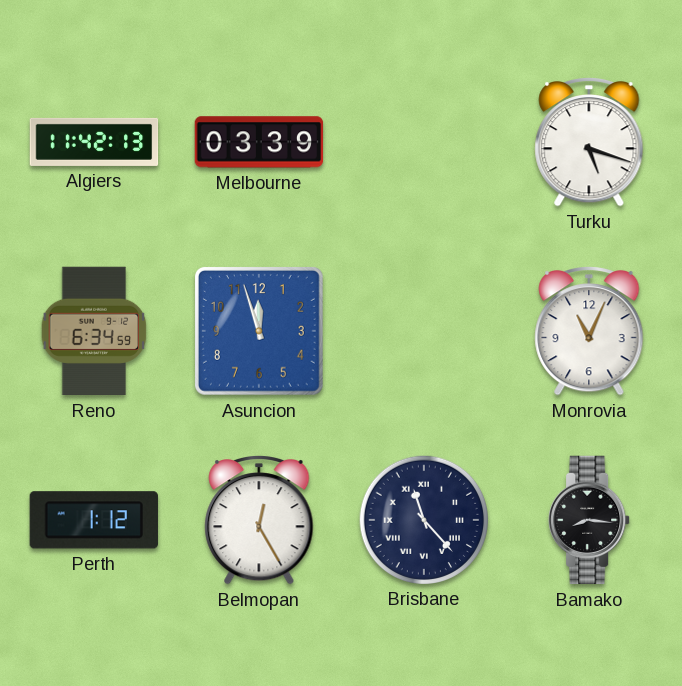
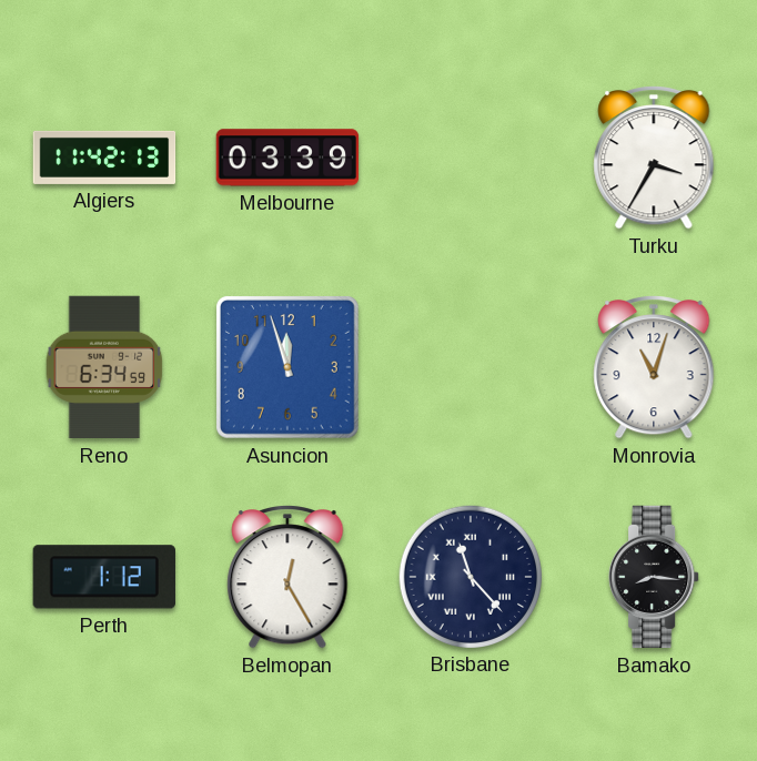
Turku: 5:18 -> 3:35
Monrovia: 11:04 -> 11:03
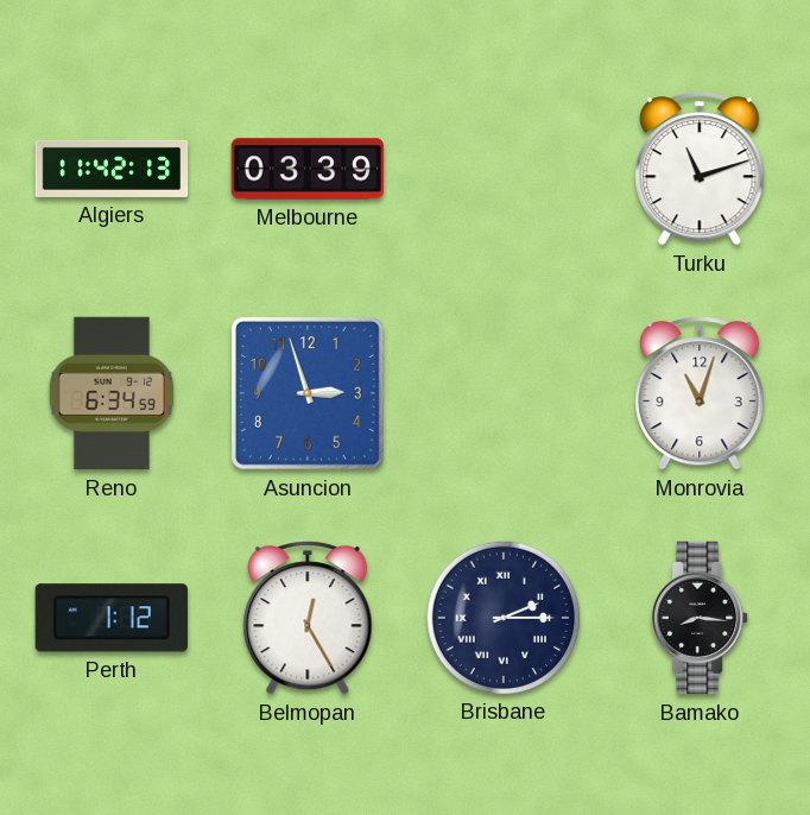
Turku: 3:35 -> 11:12
Asuncion: 11:57 -> 2:57
Brisbane: 11:23 -> 2:15
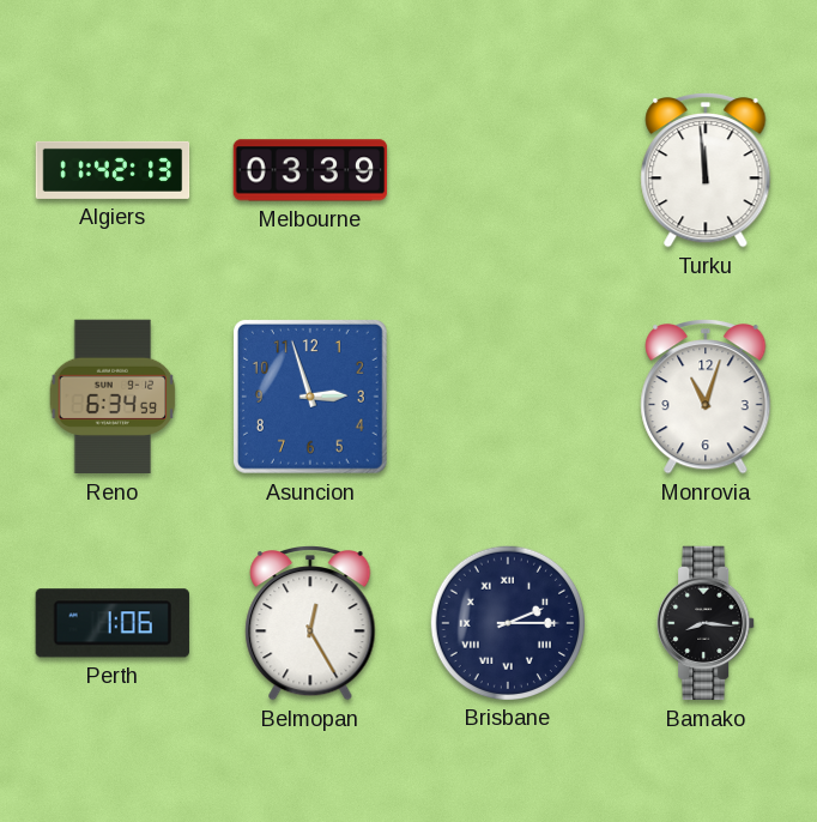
Turku: 11:12 -> 11:59
Perth: 1:12 -> 1:06
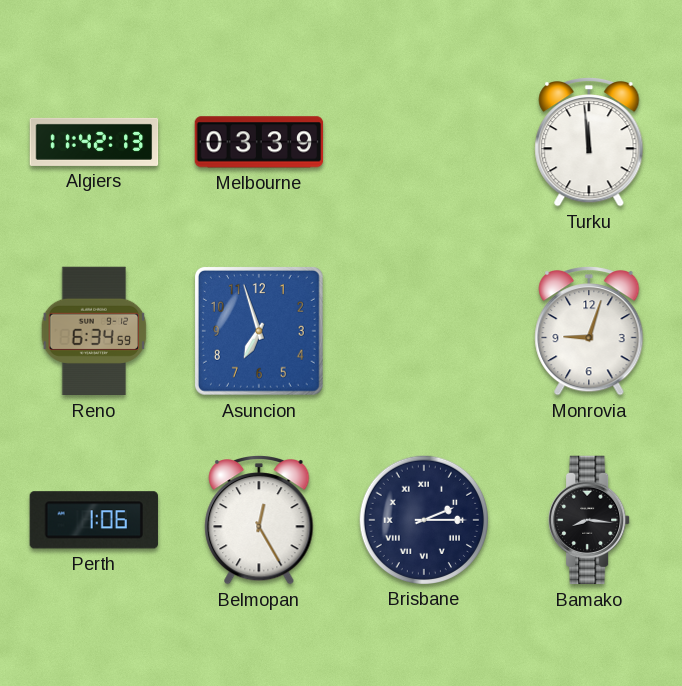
Asuncion: 2:57 -> 6:57
Monrovia: 11:03 -> 9:03
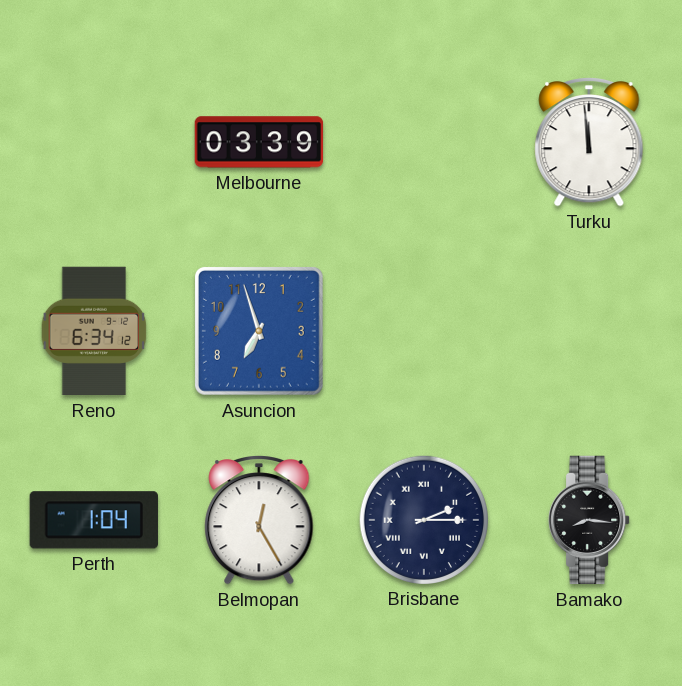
Algiers: 11:42 -> none
Reno: 6:34:59 -> 6:34:12
Monrovia: 9:03 -> none
Perth: 1:06 -> 1:04
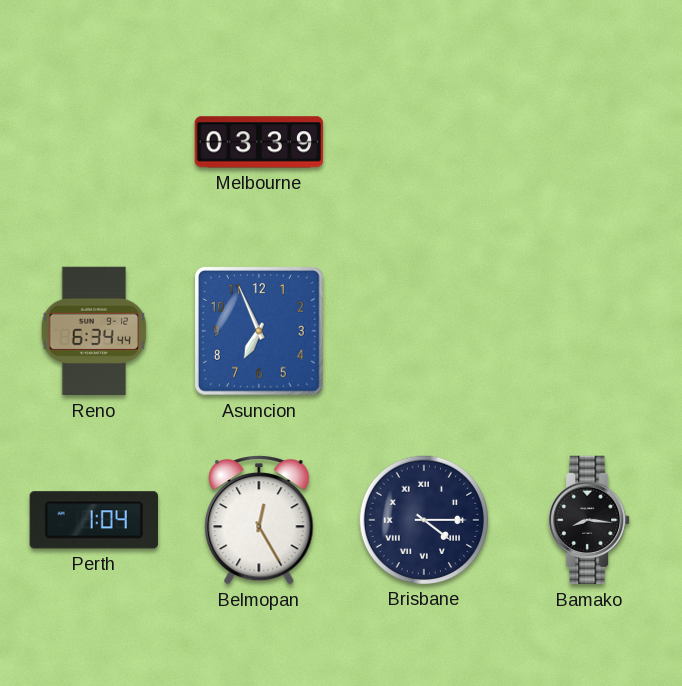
Turku: 11:59 -> none
Reno: 6:34:12 -> 6:34:44
Asuncion: 6:57 -> 6:56
Brisbane: 2:15 -> 4:15
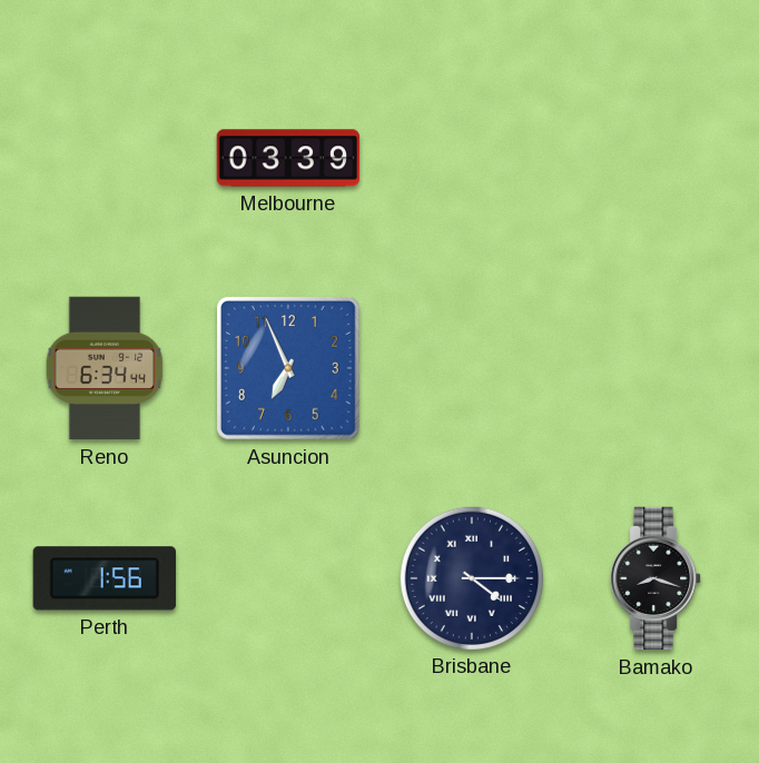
Perth: 1:04 -> 1:56
Belmopan: 12:25 -> none
Bamako: 8:16 -> 8:18
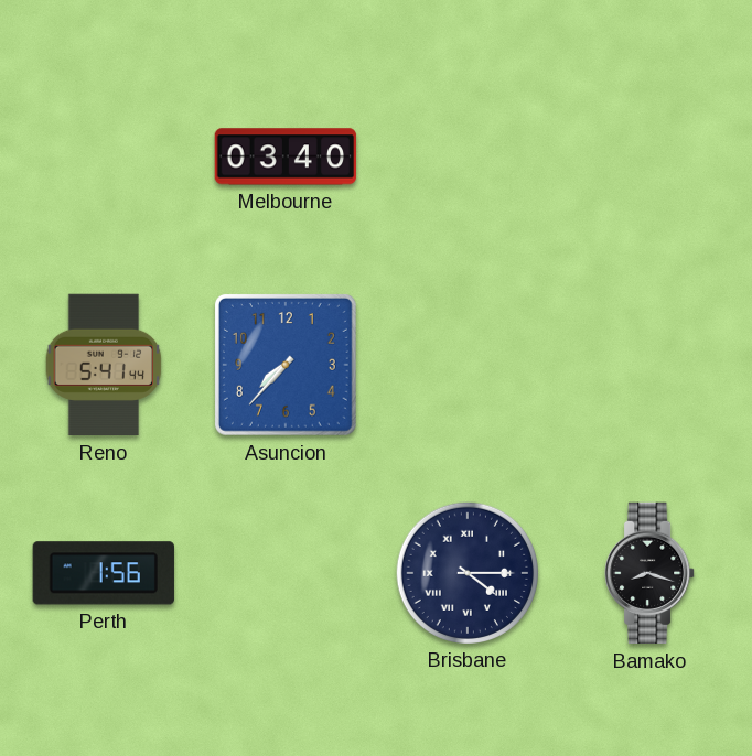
Melbourne: 03:39 -> 03:40
Reno: 6:34 -> 5:41
Asuncion: 6:56 -> 7:37
